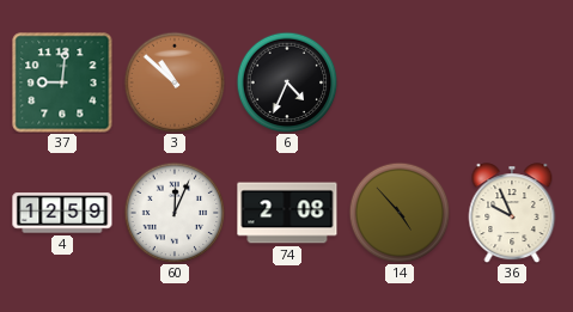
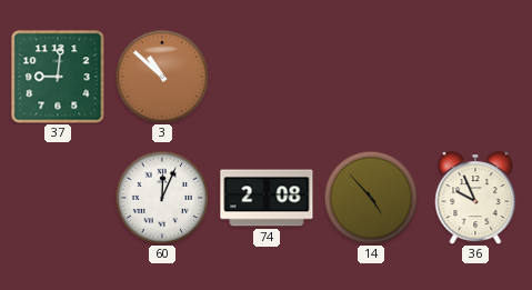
6: 4:34 -> none
4: 12:59 -> none
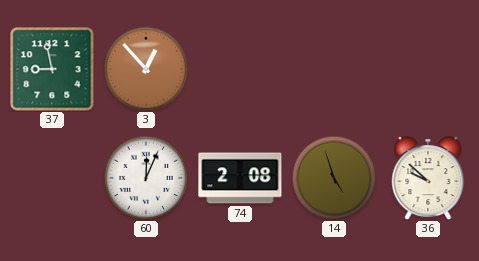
37: 9:01 -> 8:58
3: 10:52 -> 12:53
14: 4:53 -> 4:57
36: 9:56 -> 9:52
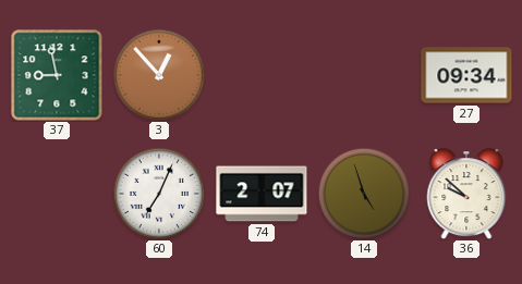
27: none -> 09:34
60: 12:04 -> 7:04
74: 2:08 -> 2:07
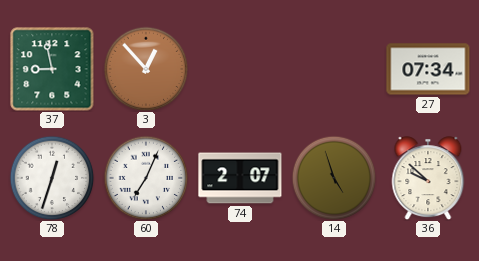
27: 09:34 -> 07:34
78: none -> 12:33
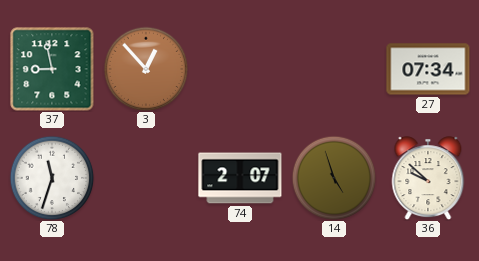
78: 12:33 -> 11:33
60: 7:04 -> none
